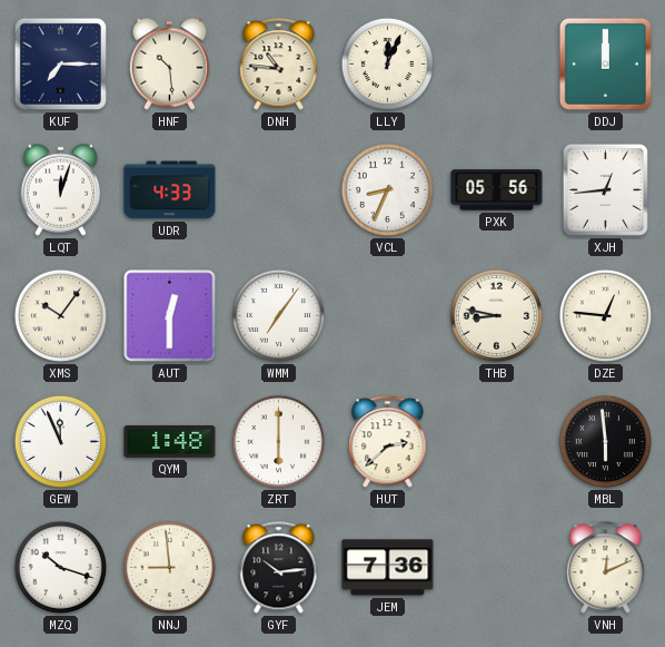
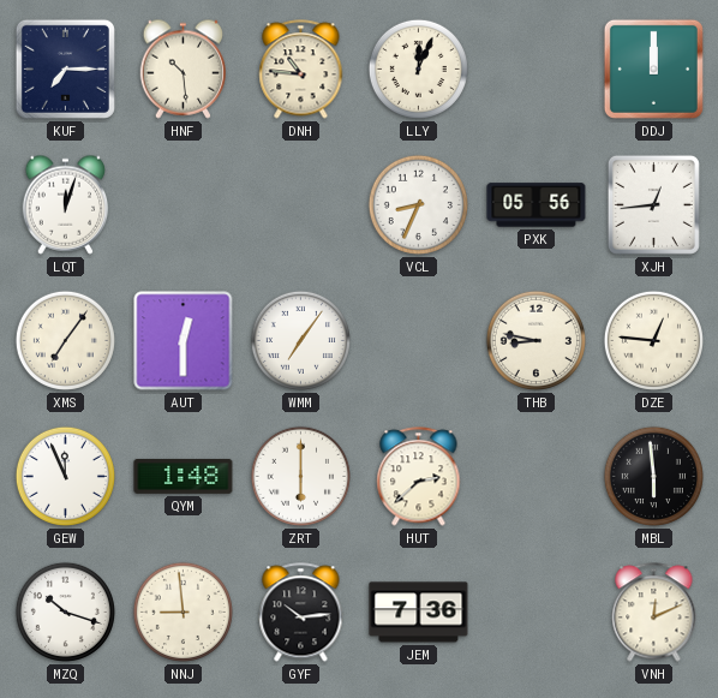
UDR: 4:33 -> none
XMS: 10:06 -> 7:06
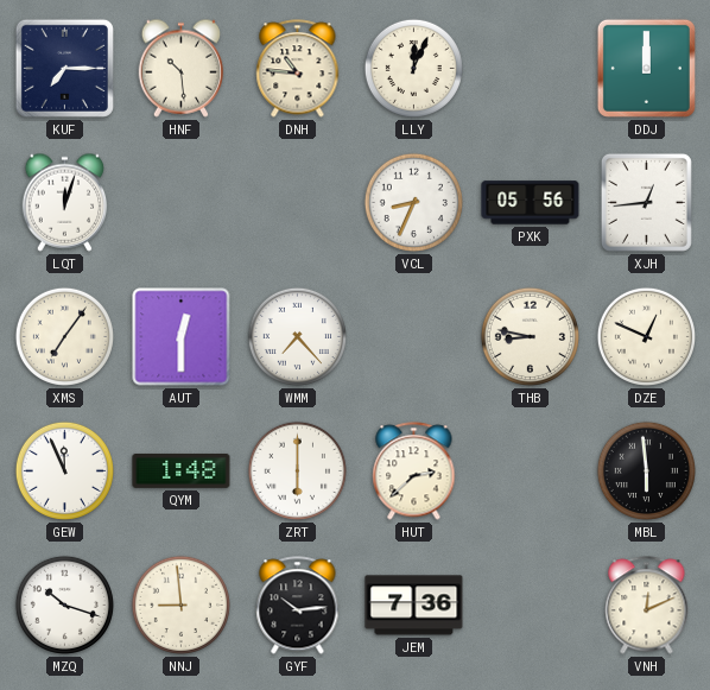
WMM: 7:06 -> 7:23
DZE: 12:46 -> 12:49
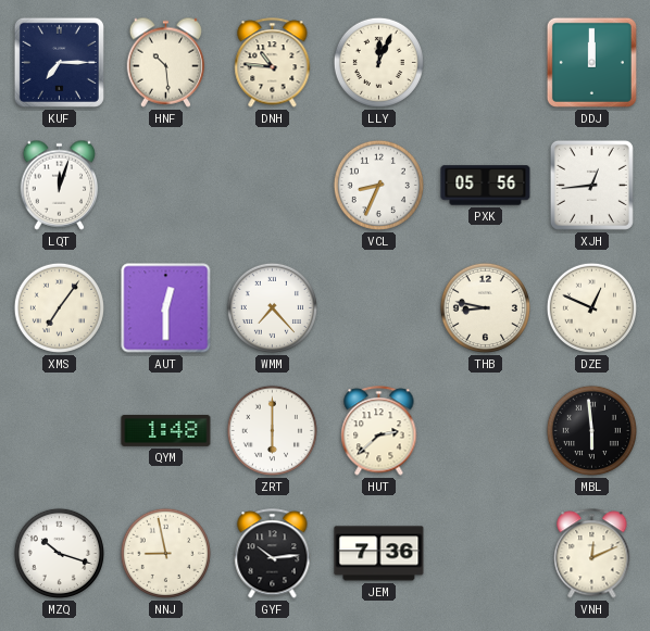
GEW: 11:56 -> none
NNJ: 8:59 -> 8:58
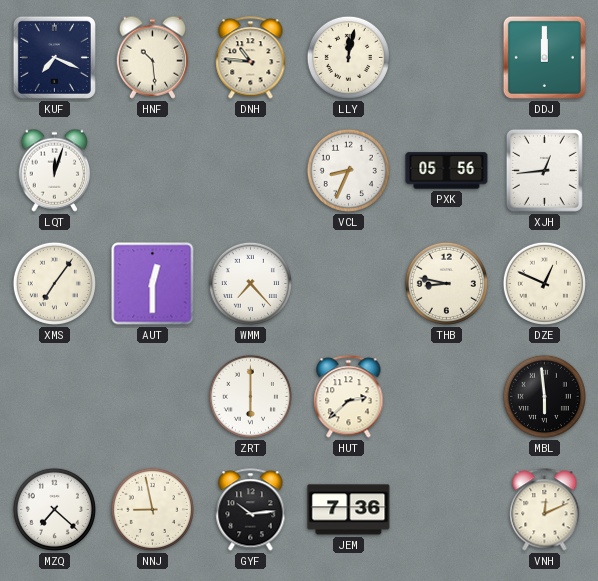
KUF: 7:15 -> 7:19
LLY: 12:04 -> 12:02
QYM: 1:48 -> none
MZQ: 10:18 -> 7:22
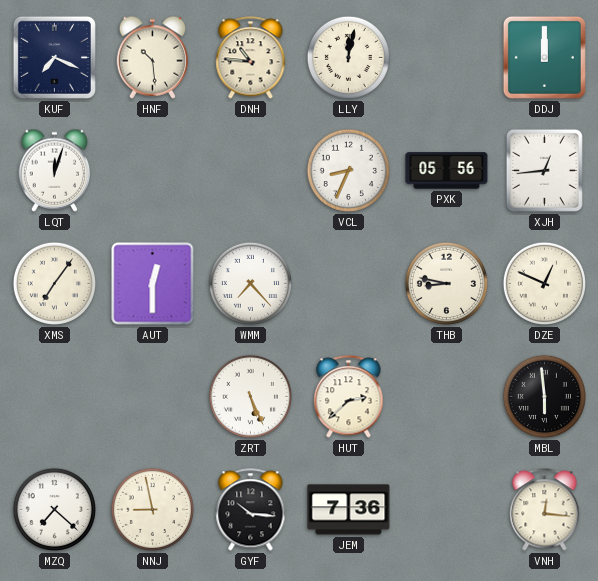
ZRT: 6:00 -> 5:26
GYF: 10:14 -> 10:16
VNH: 12:11 -> 12:16
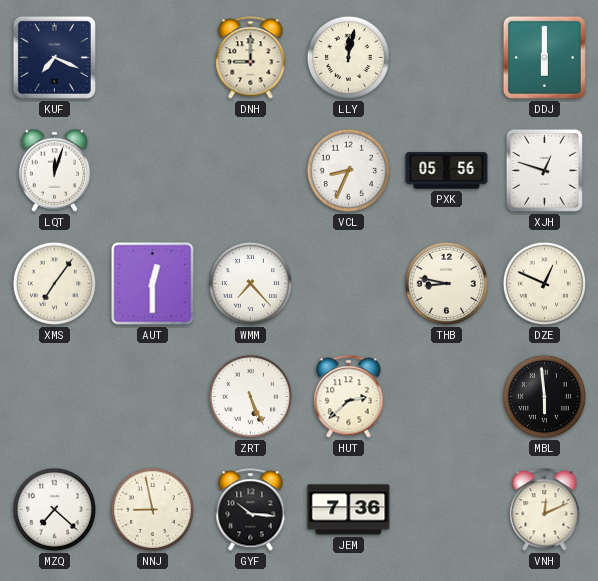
HNF: 10:29 -> none
DNH: 10:46 -> 9:00
DDJ: 12:00 -> 6:00
XJH: 12:44 -> 12:48
VNH: 12:16 -> 12:11
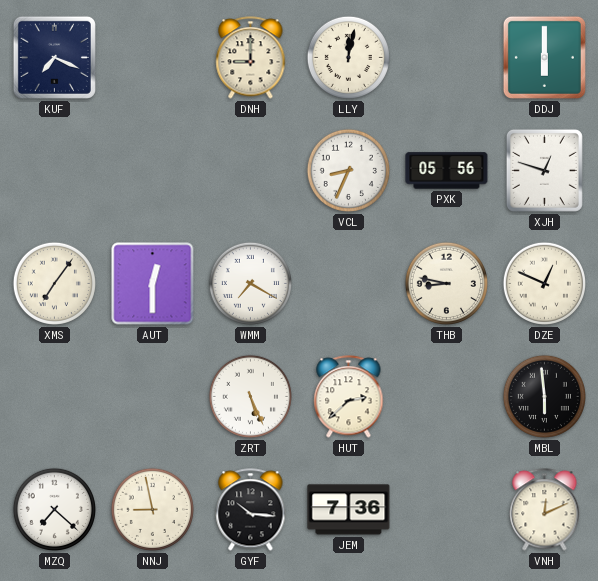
LQT: 12:03 -> none
WMM: 7:23 -> 7:20
